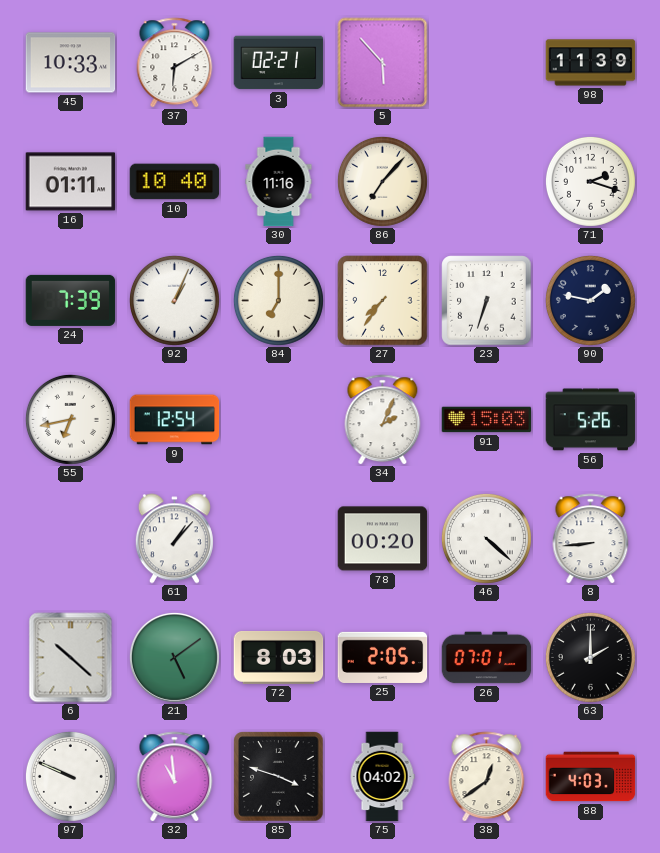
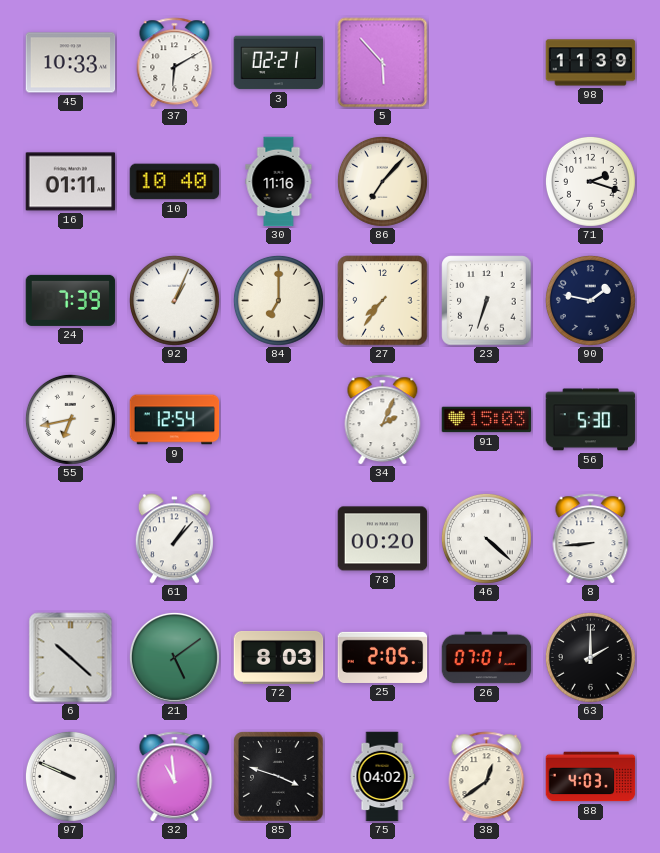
56: 5:26 -> 5:30
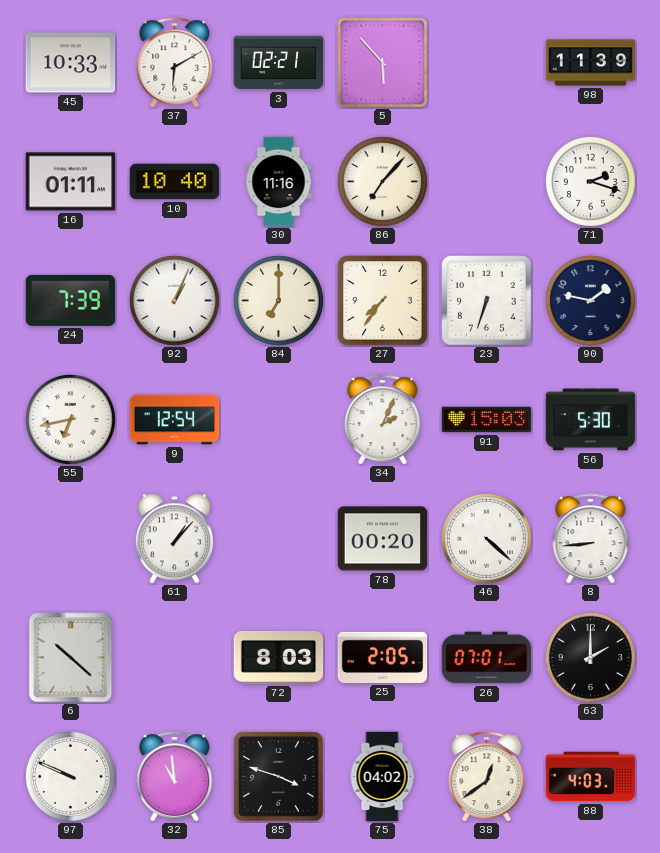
21: 5:09 -> none
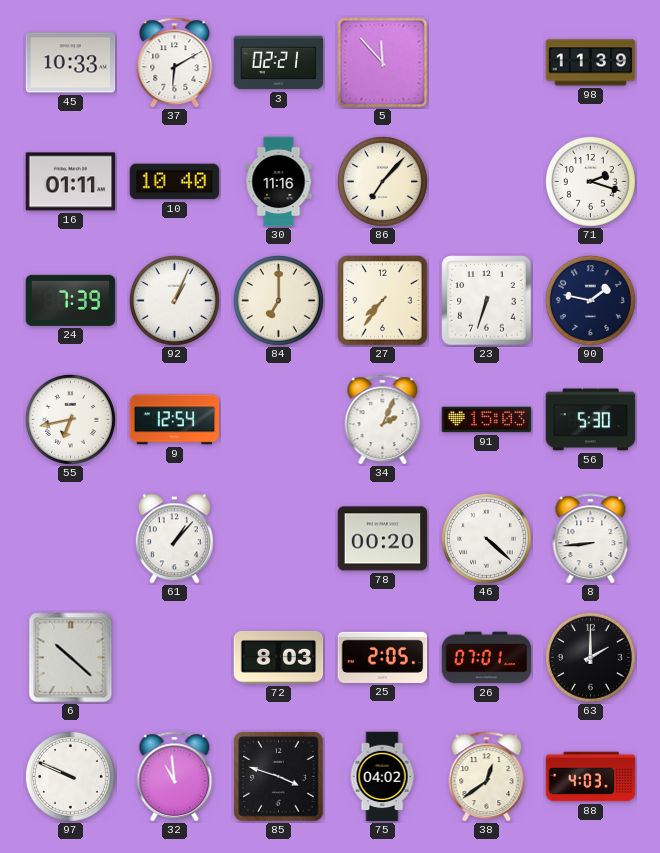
5: 5:53 -> 11:53
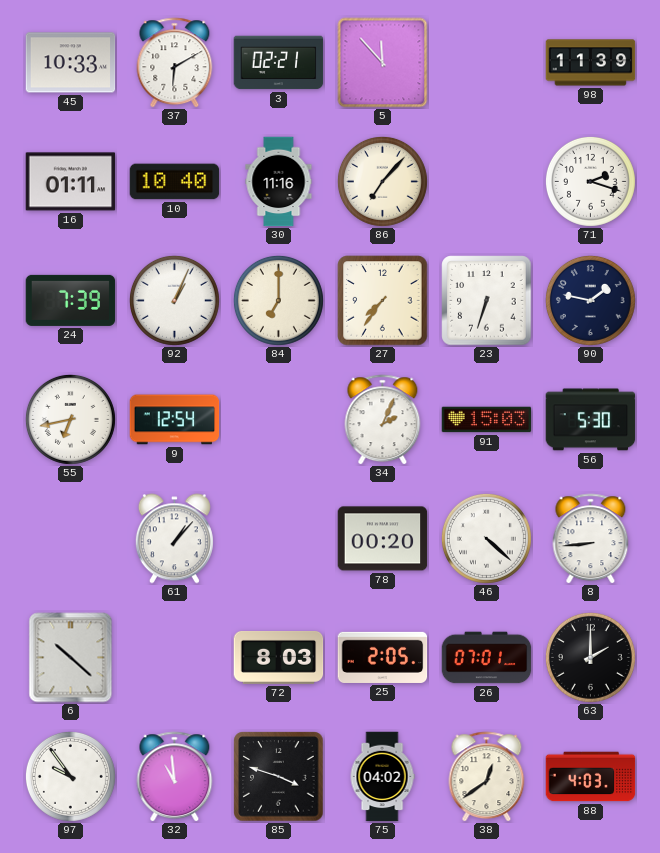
97: 9:49 -> 9:54
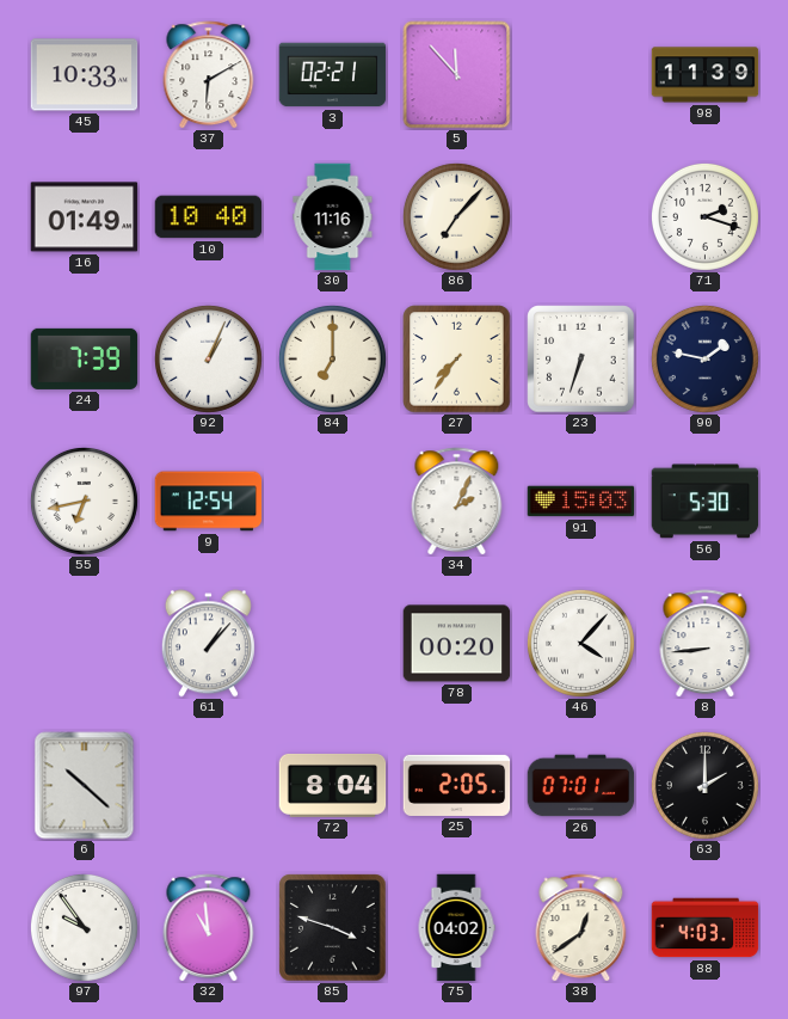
16: 01:11 -> 01:49
46: 4:22 -> 4:07
72: 8:03 -> 8:04
